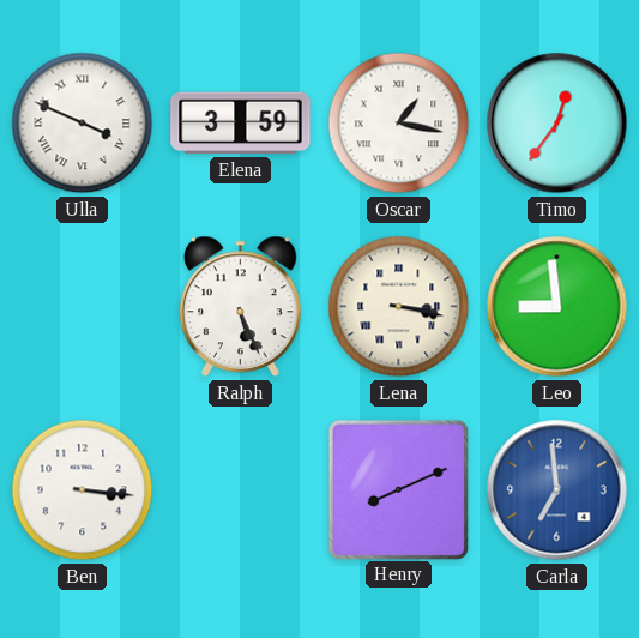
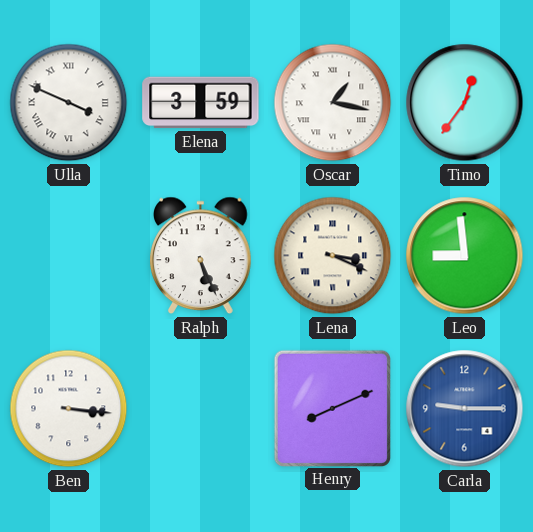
Lena: 3:17 -> 3:19
Carla: 6:59 -> 9:15
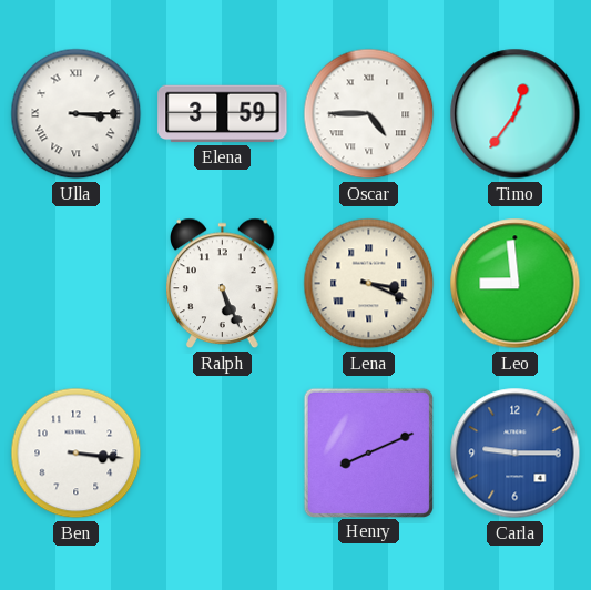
Ulla: 3:49 -> 3:15
Oscar: 1:17 -> 4:45
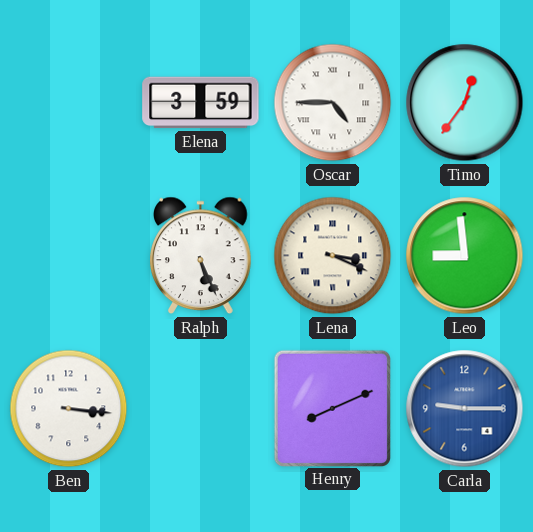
Ulla: 3:15 -> none
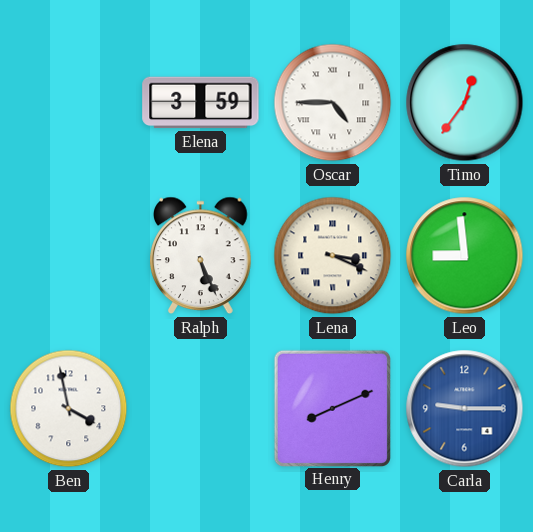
Ben: 3:16 -> 3:58
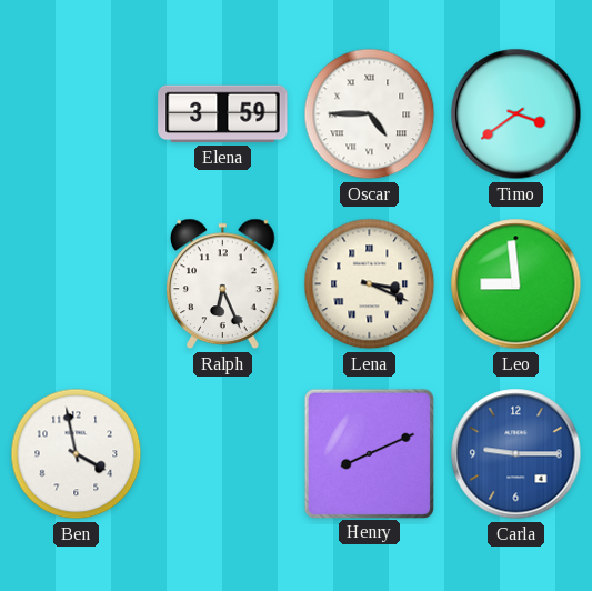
Timo: 12:36 -> 3:39
Ralph: 5:26 -> 6:26
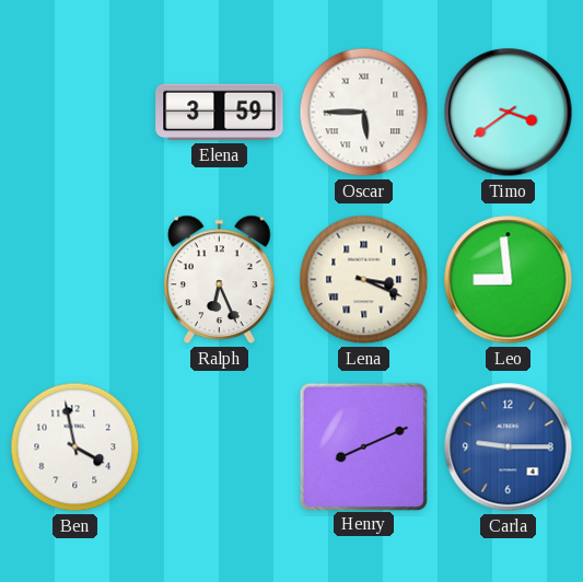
Oscar: 4:45 -> 5:45
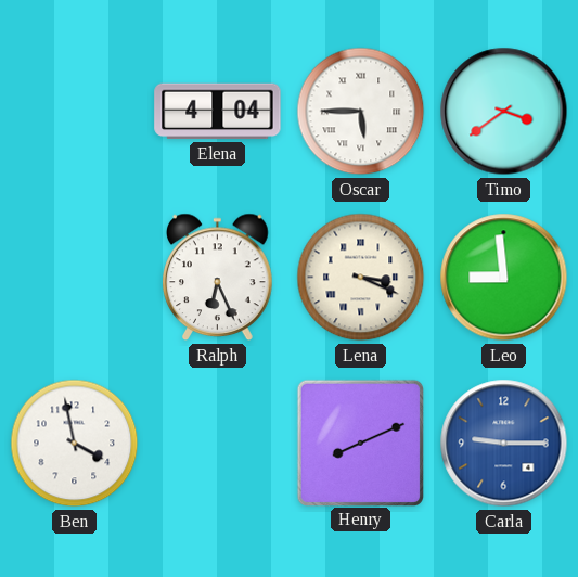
Elena: 3:59 -> 4:04
